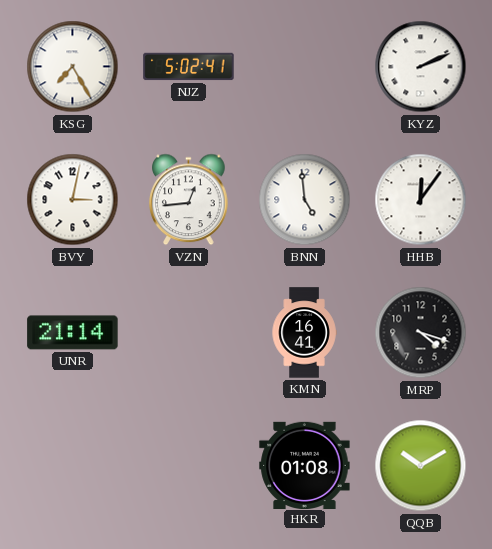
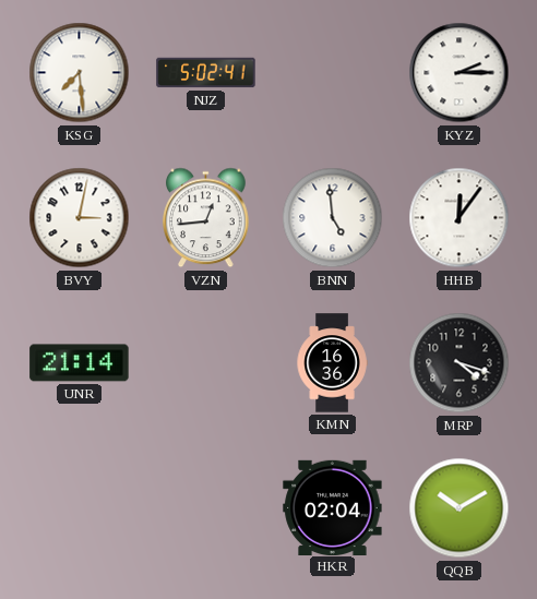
KSG: 7:25 -> 7:29
KYZ: 2:11 -> 2:15
KMN: 16:41 -> 16:36
HKR: 01:08 -> 02:04
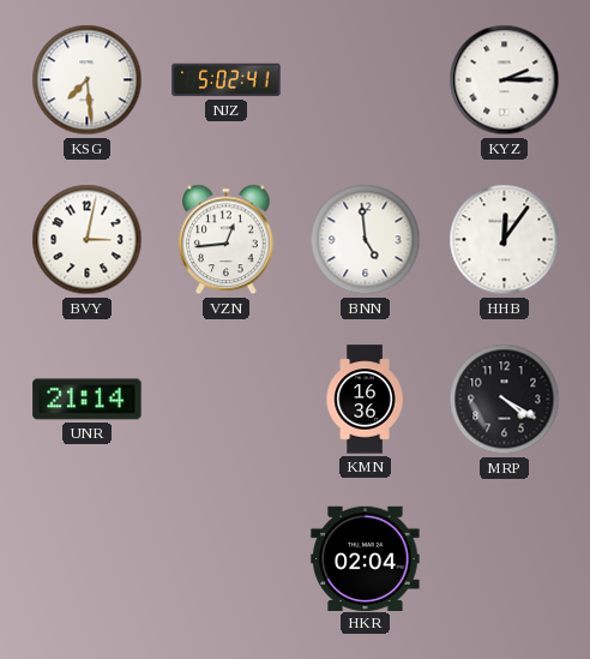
MRP: 4:18 -> 4:20
QQB: 10:10 -> none
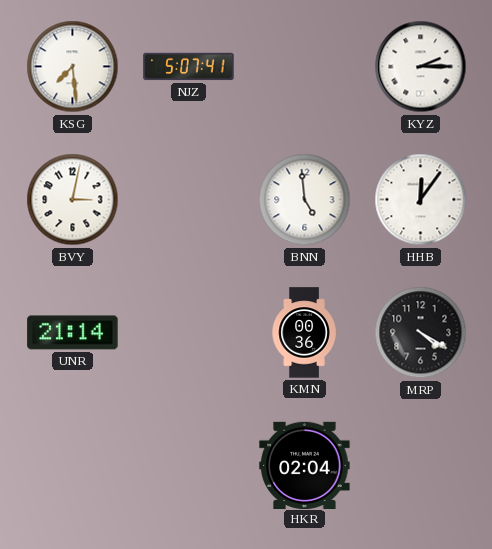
NJZ: 5:02 -> 5:07
VZN: 12:44 -> none
KMN: 16:36 -> 00:36
